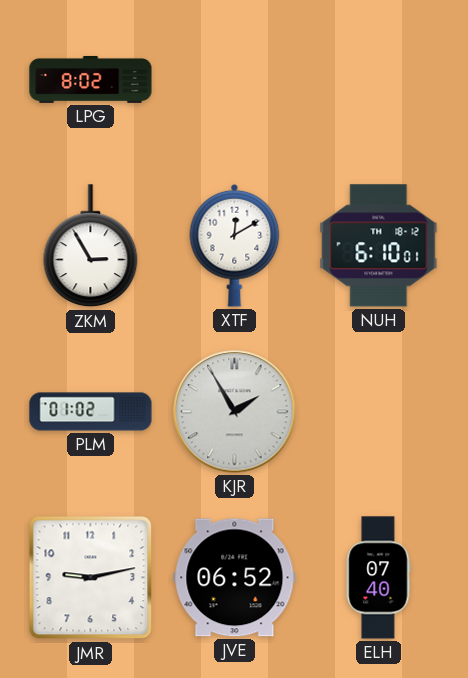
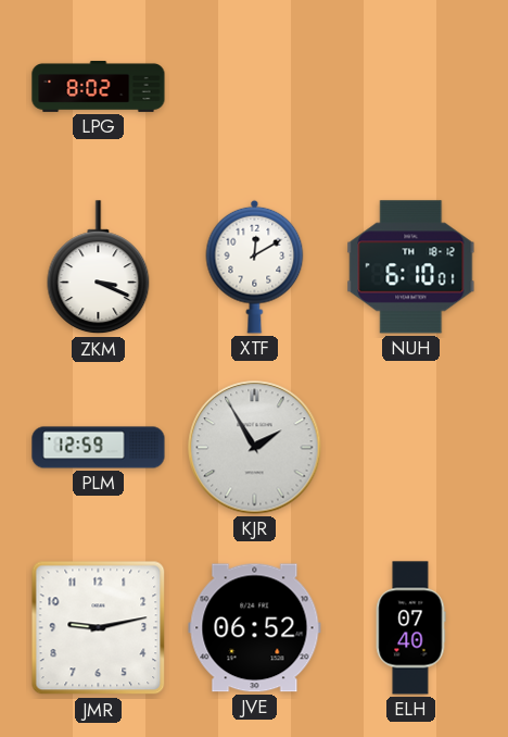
ZKM: 2:55 -> 3:19
PLM: 01:02 -> 12:59
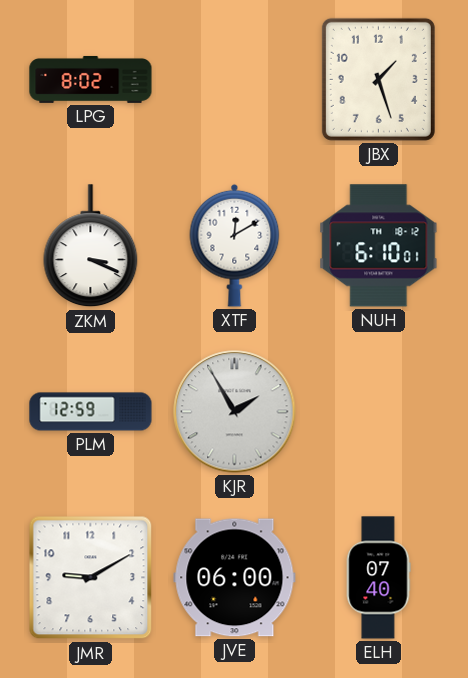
JBX: none -> 1:27
JMR: 9:13 -> 9:10
JVE: 06:52 -> 06:00
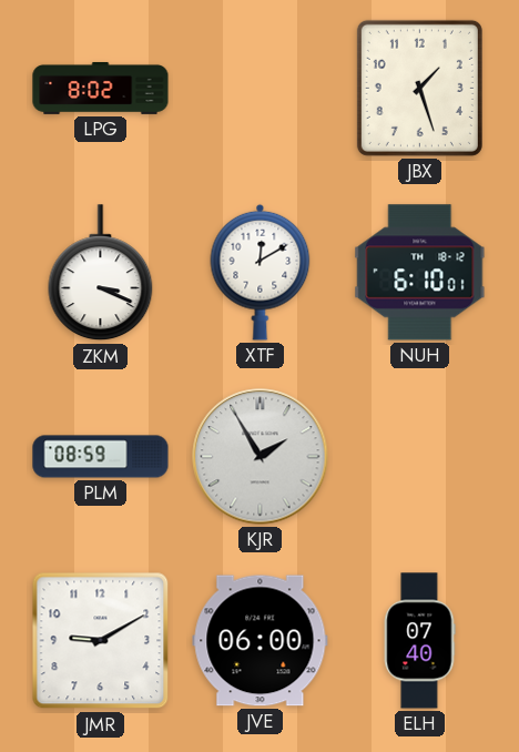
PLM: 12:59 -> 08:59
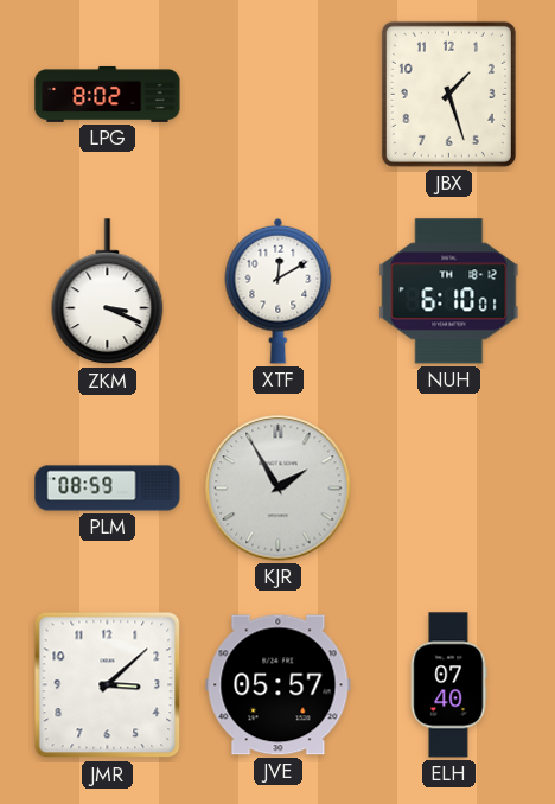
JMR: 9:10 -> 3:08
JVE: 06:00 -> 05:57
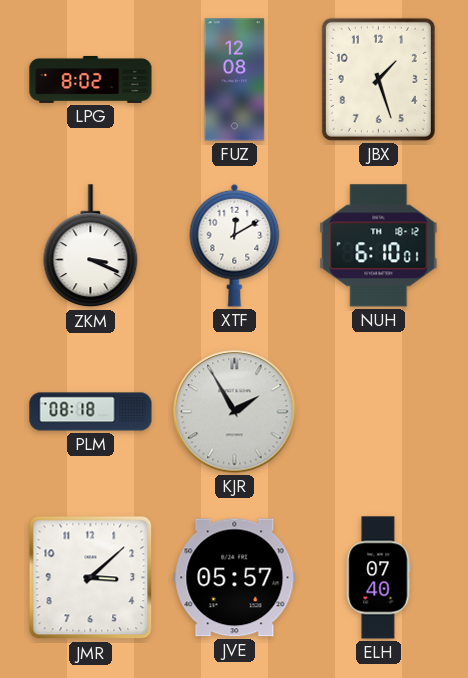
FUZ: none -> 12:08
PLM: 08:59 -> 08:18
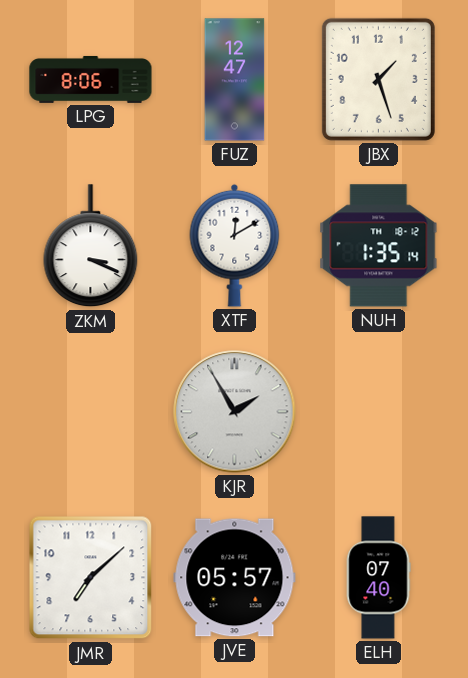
LPG: 8:02 -> 8:06
FUZ: 12:08 -> 12:47
NUH: 6:10 -> 1:35
PLM: 08:18 -> none
JMR: 3:08 -> 7:08
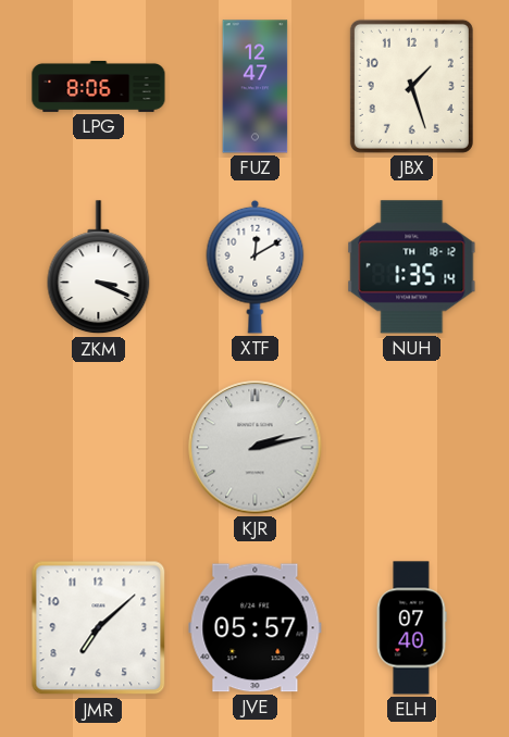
KJR: 1:55 -> 2:13
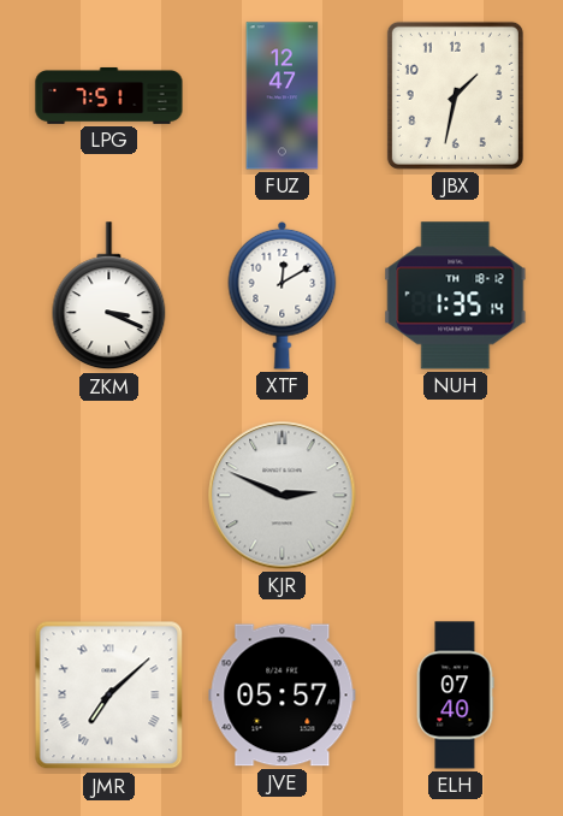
LPG: 8:06 -> 7:51
JBX: 1:27 -> 1:32
KJR: 2:13 -> 2:49
JMR numerals: Arabic -> Roman
